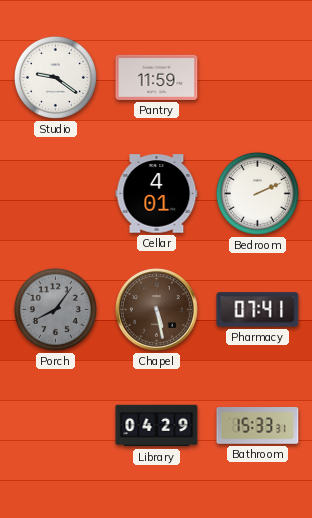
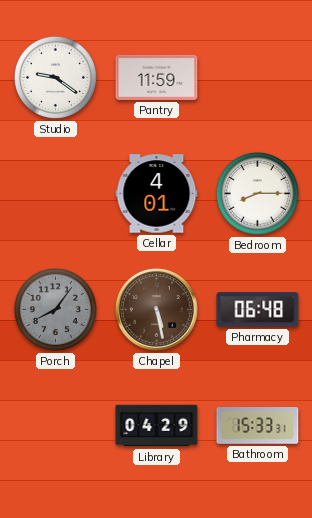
Bedroom: 2:11 -> 8:15
Pharmacy: 07:41 -> 06:48
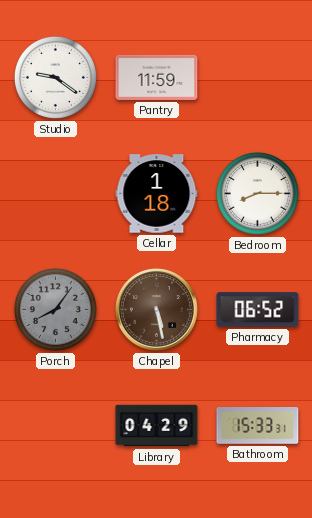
Cellar: 4:01 -> 1:18
Pharmacy: 06:48 -> 06:52
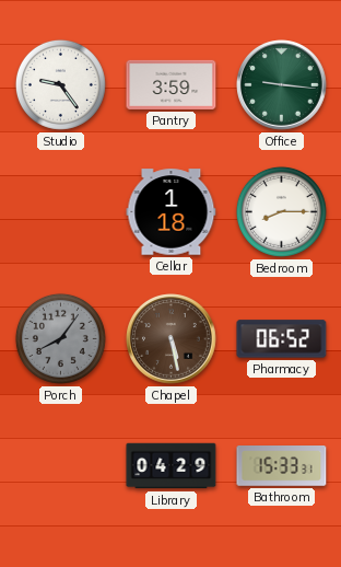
Studio: 9:21 -> 9:24
Pantry: 11:59 -> 3:59
Office: none -> 9:16
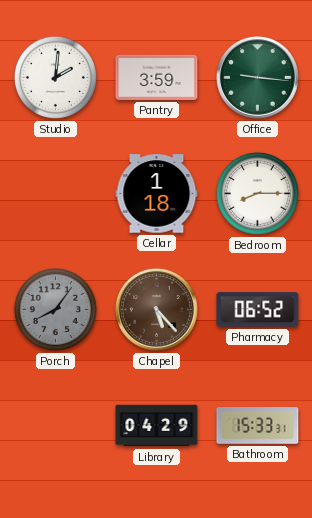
Studio: 9:24 -> 2:01
Chapel: 5:28 -> 5:23
